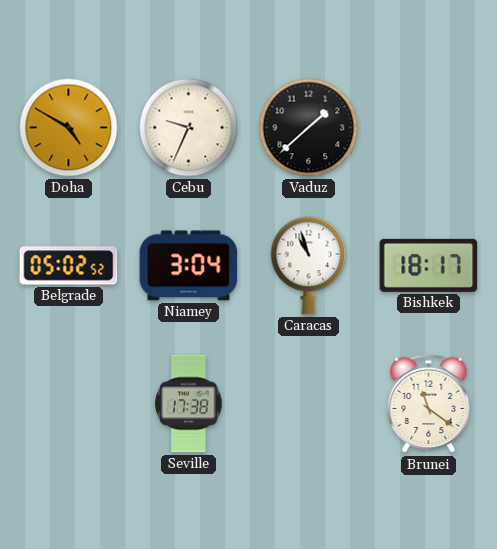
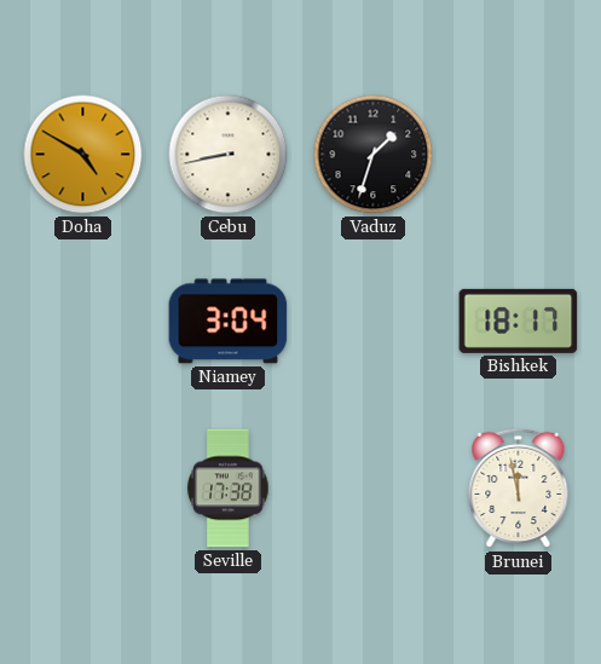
Cebu: 9:34 -> 8:43
Vaduz: 1:38 -> 1:33
Belgrade: 05:02 -> none
Caracas: 10:57 -> none
Brunei: 11:21 -> 11:58
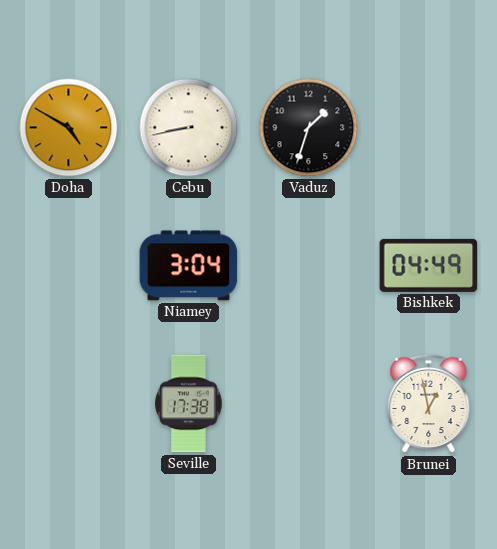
Bishkek: 18:17 -> 04:49
Brunei: 11:58 -> 12:58
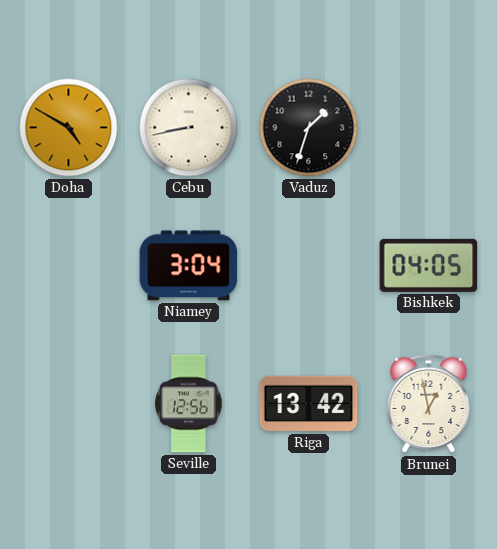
Bishkek: 04:49 -> 04:05
Seville: 17:38 -> 12:56
Riga: none -> 13:42
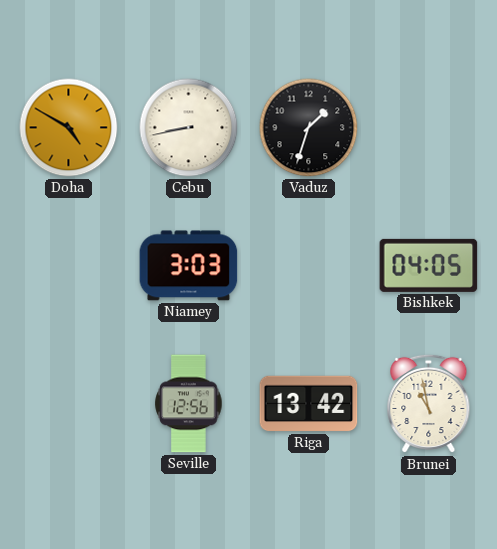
Niamey: 3:04 -> 3:03
Brunei: 12:58 -> 10:58
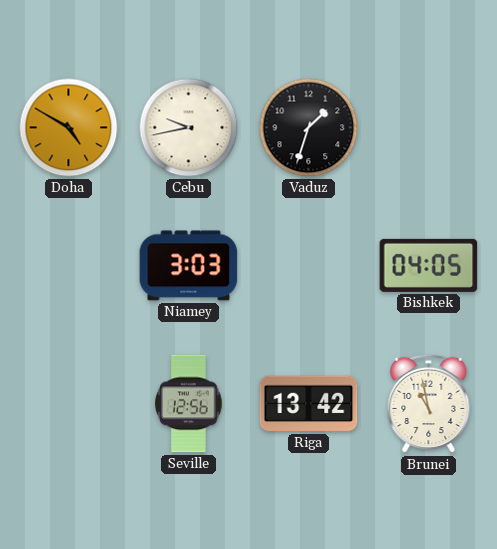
Cebu: 8:43 -> 9:43
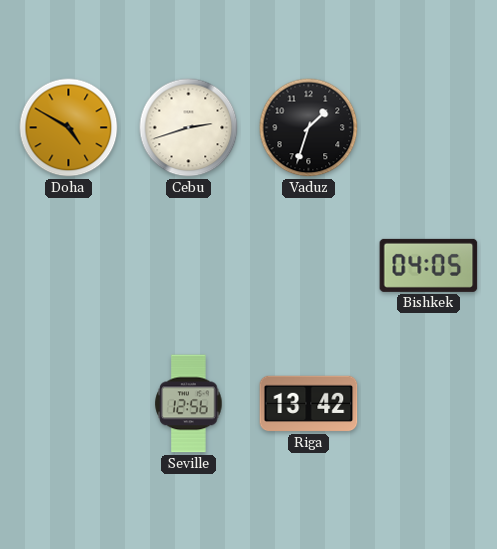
Cebu: 9:43 -> 2:42
Niamey: 3:03 -> none
Brunei: 10:58 -> none
